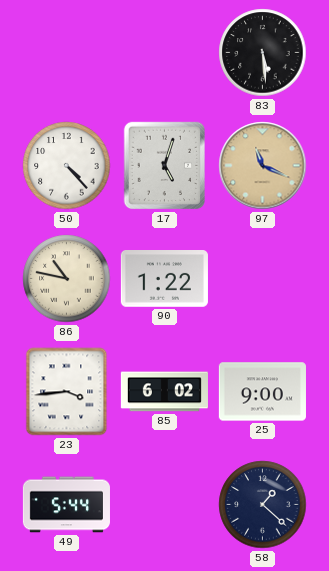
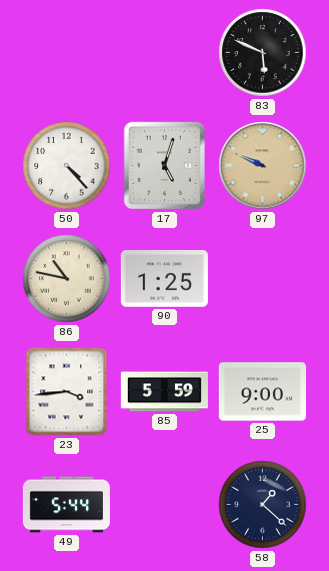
83: 5:29 -> 5:49
97: 11:19 -> 9:49
90: 1:22 -> 1:25
85: 6:02 -> 5:59
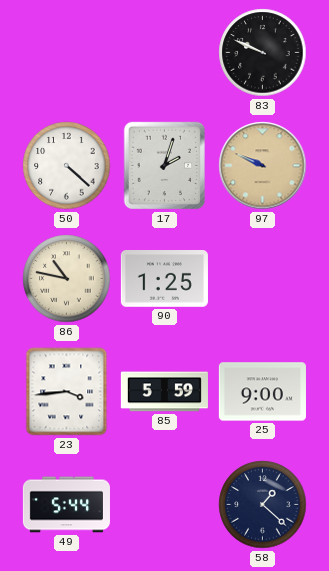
83: 5:49 -> 9:49
50: 4:23 -> 4:22
17: 5:03 -> 2:03
